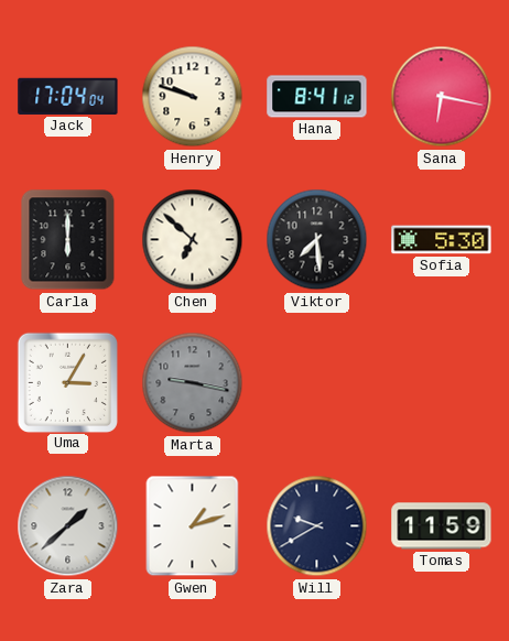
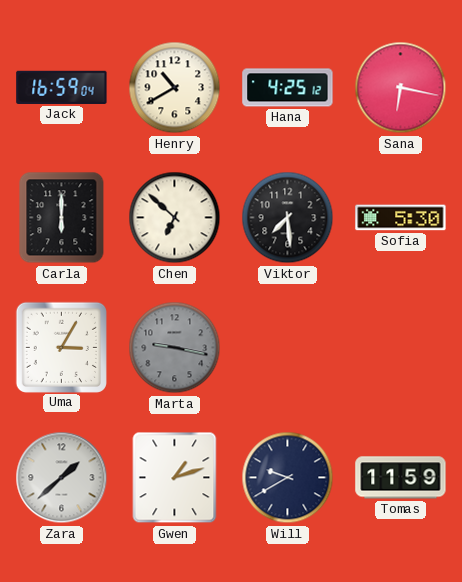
Jack: 17:04 -> 16:59
Henry: 9:48 -> 10:40
Hana: 8:41 -> 4:25
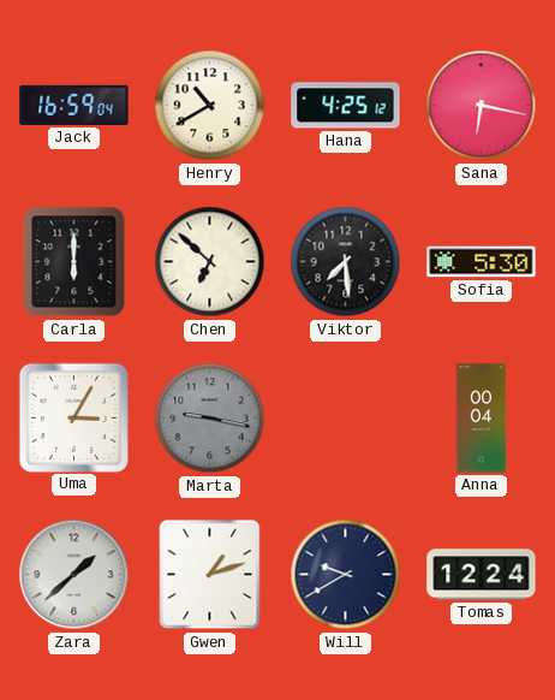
Anna: none -> 00:04
Tomas: 11:59 -> 12:24
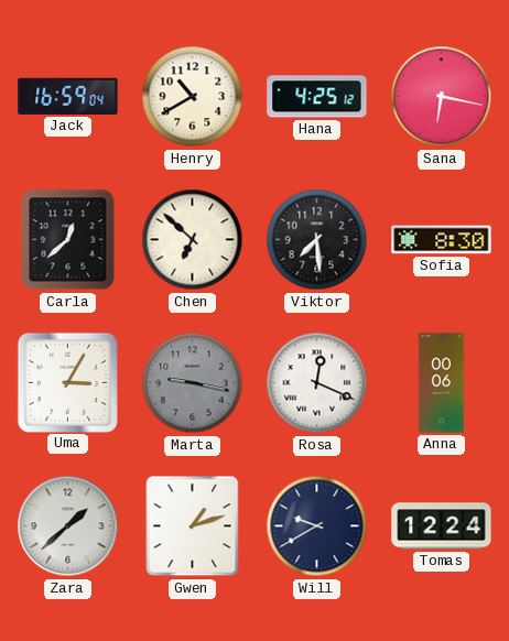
Carla: 6:00 -> 12:38
Sofia: 5:30 -> 8:30
Rosa: none -> 12:19
Anna: 00:04 -> 00:06
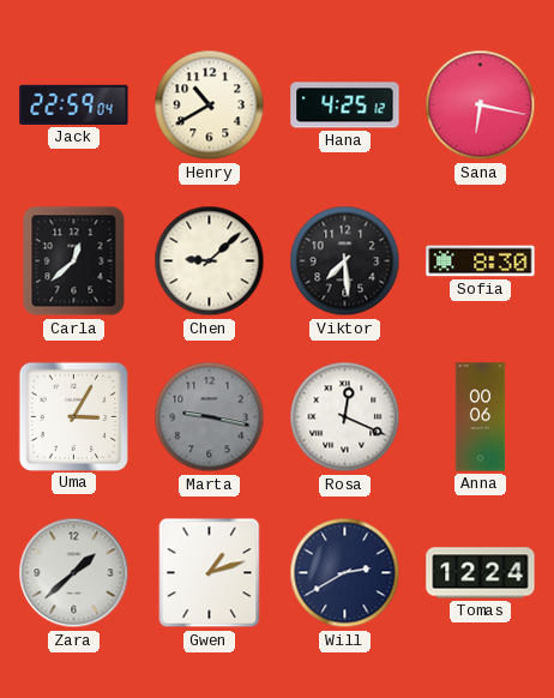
Jack: 16:59 -> 22:59
Chen: 6:52 -> 9:08
Will: 9:40 -> 2:40
